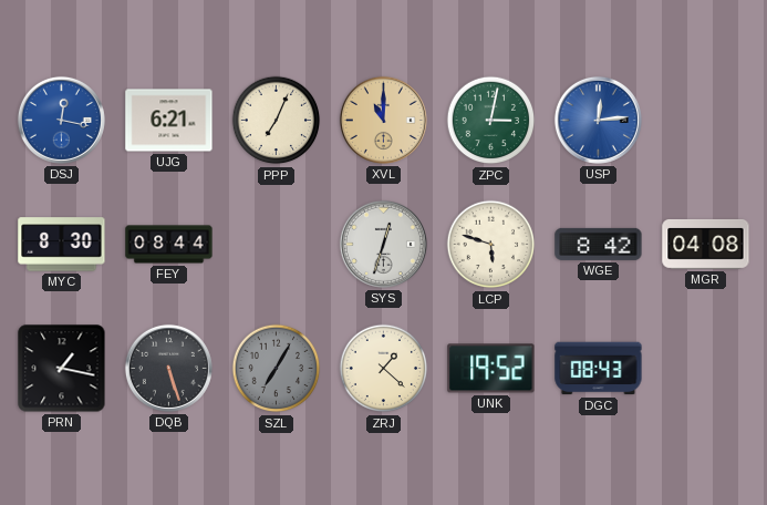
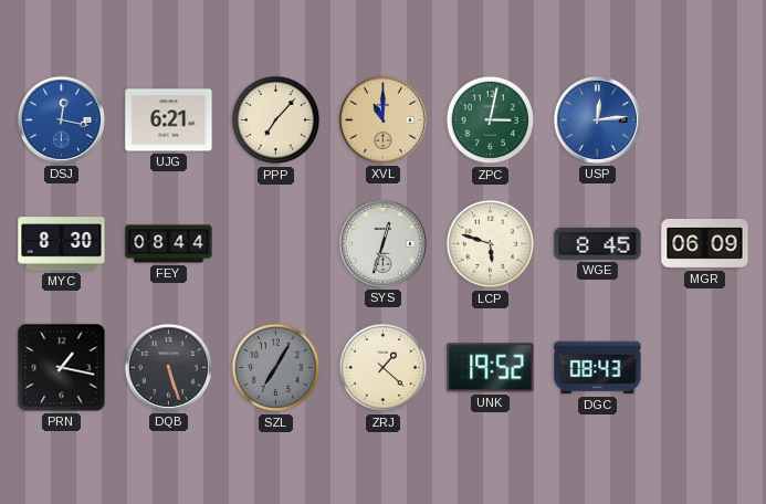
PPP: 7:04 -> 7:07
WGE: 8:42 -> 8:45
MGR: 04:08 -> 06:09
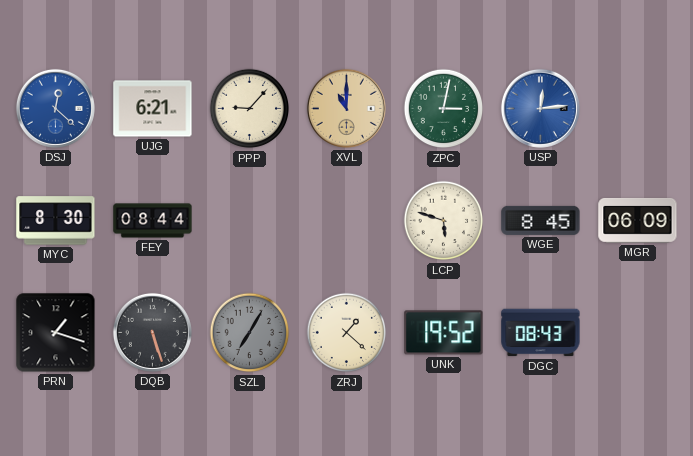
DSJ: 12:17 -> 12:22
PPP: 7:07 -> 9:07
SYS: 12:33 -> none
PRN: 1:17 -> 1:18
